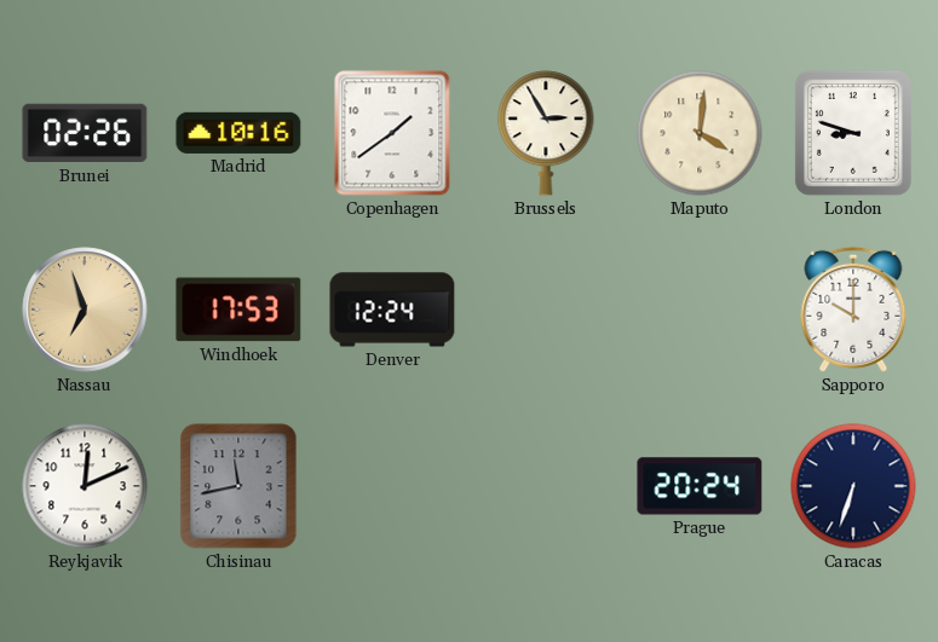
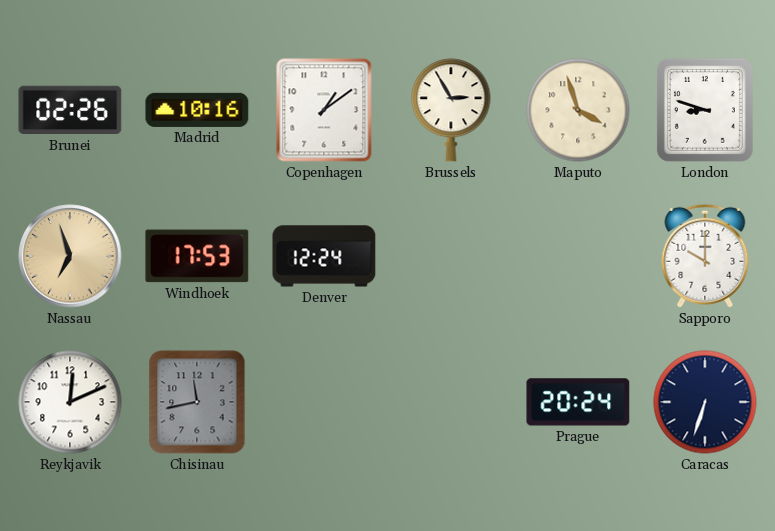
Copenhagen: 1:39 -> 1:09
Maputo: 4:01 -> 3:57
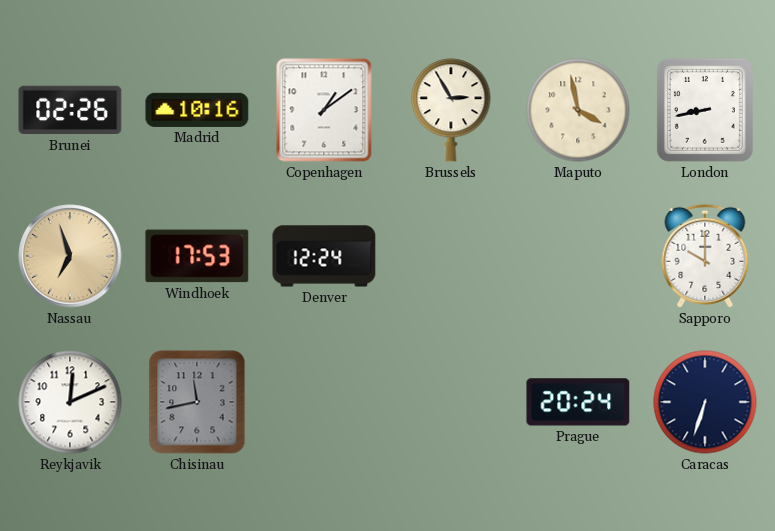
Maputo: 3:57 -> 3:58
London: 8:48 -> 8:43
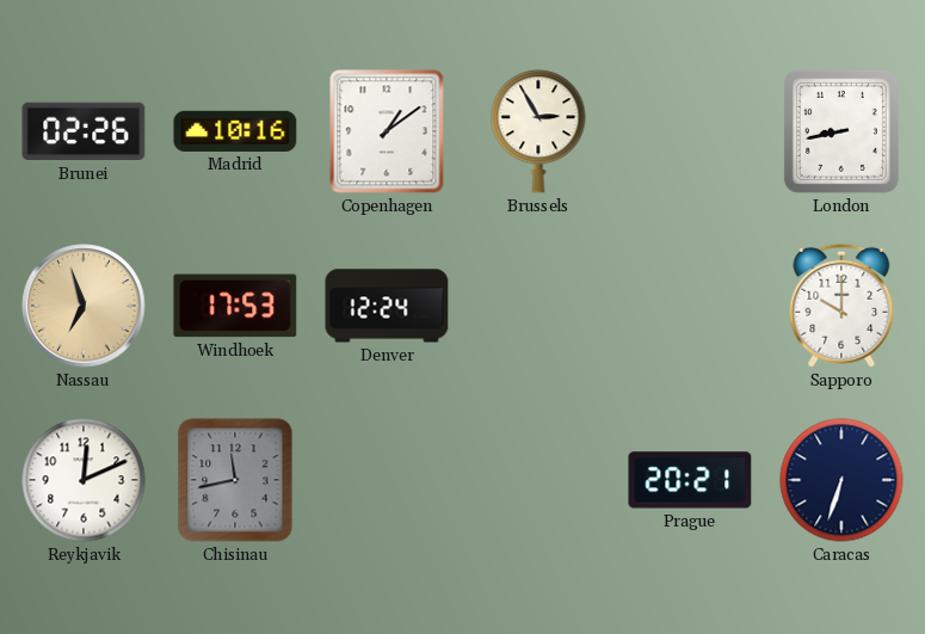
Maputo: 3:58 -> none
Prague: 20:24 -> 20:21
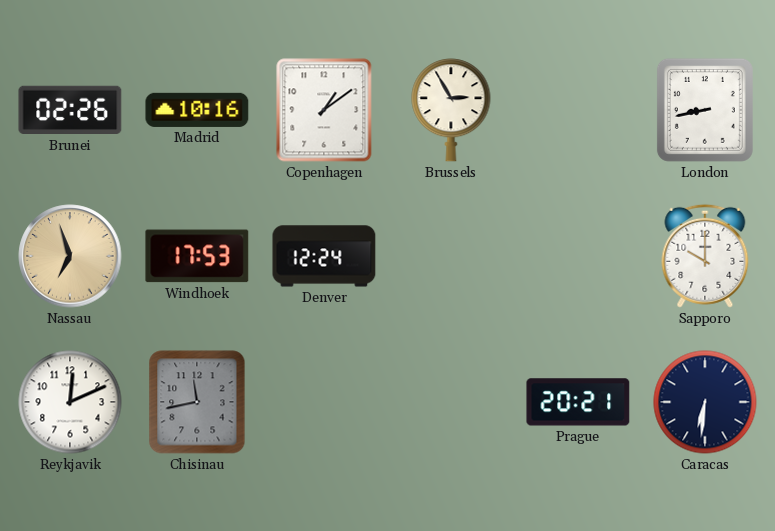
Caracas: 6:33 -> 6:31
